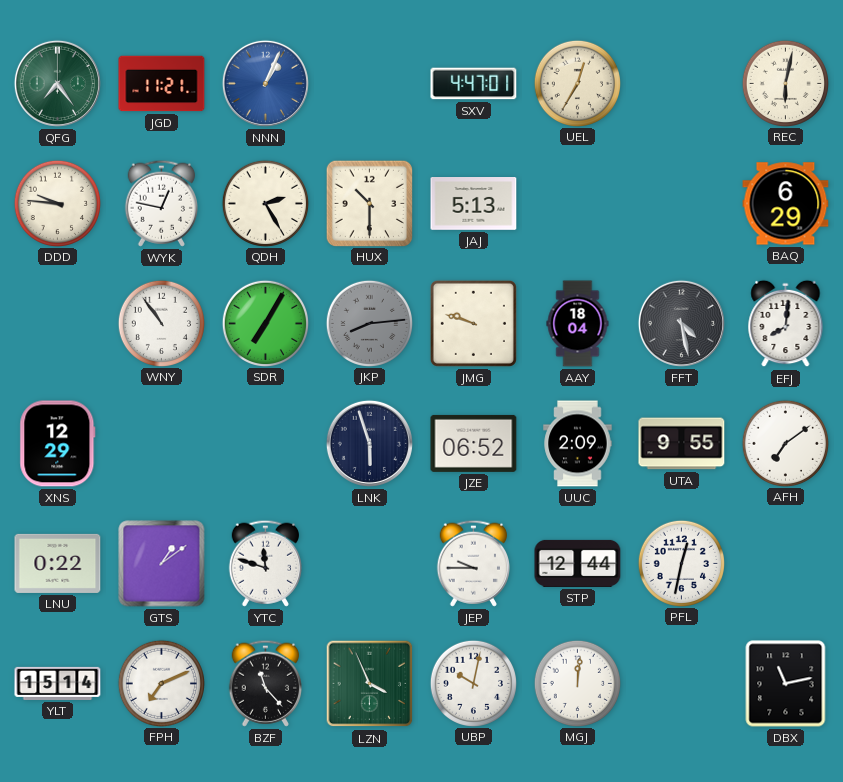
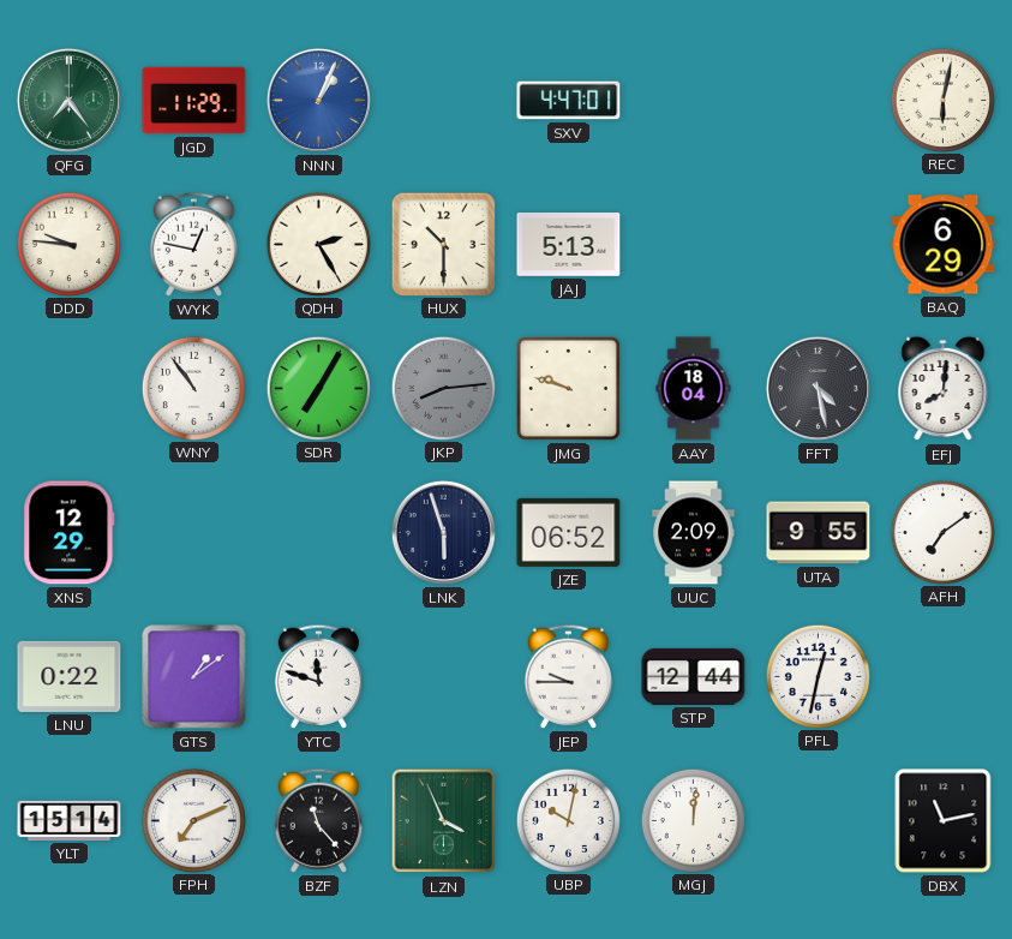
JGD: 11:21 -> 11:29
UEL: 12:35 -> none
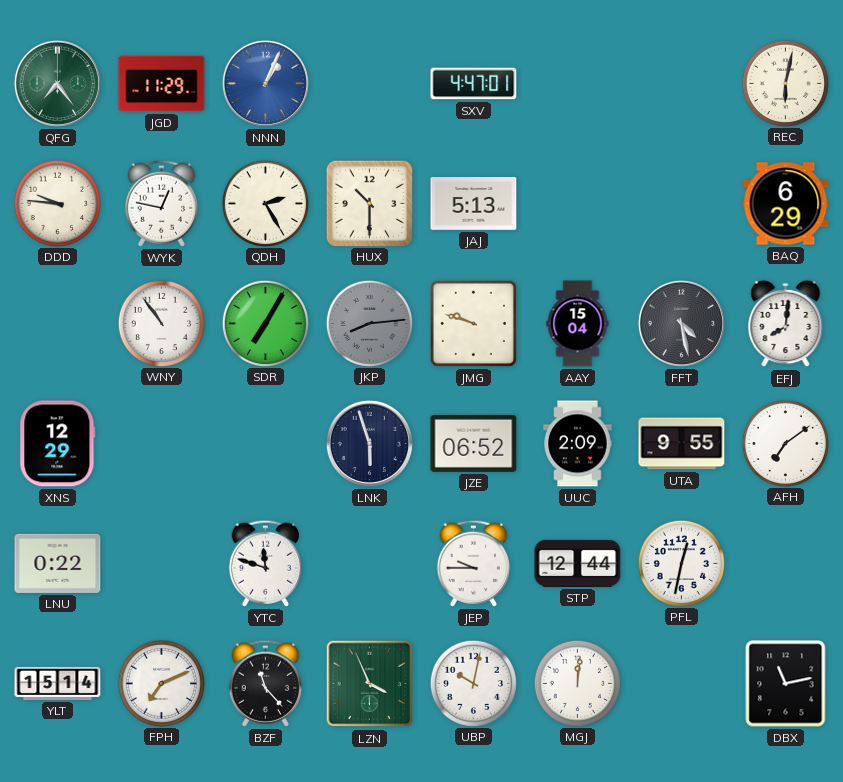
AAY: 18:04 -> 15:04
GTS: 1:09 -> none
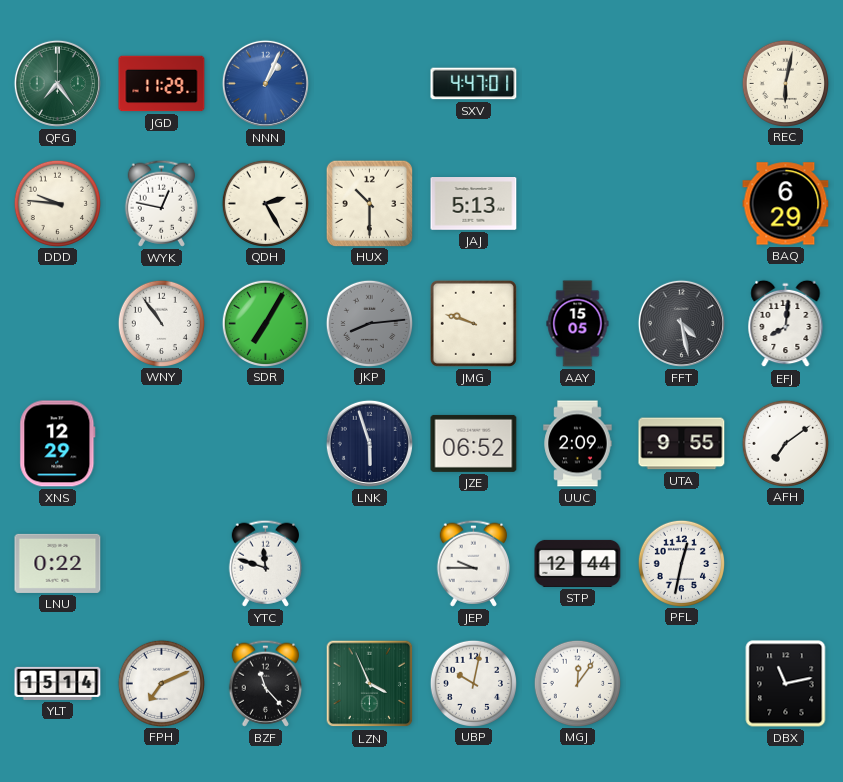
AAY: 15:04 -> 15:05
MGJ: 12:01 -> 12:06
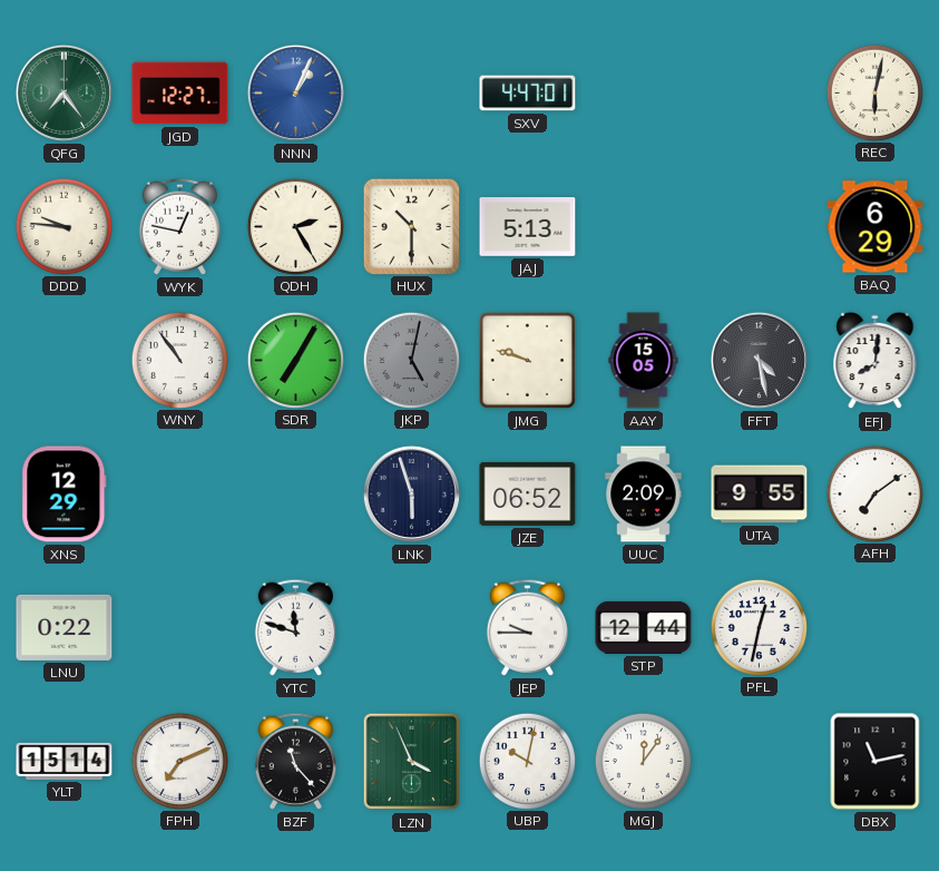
JGD: 11:29 -> 12:27
JKP: 8:14 -> 5:02
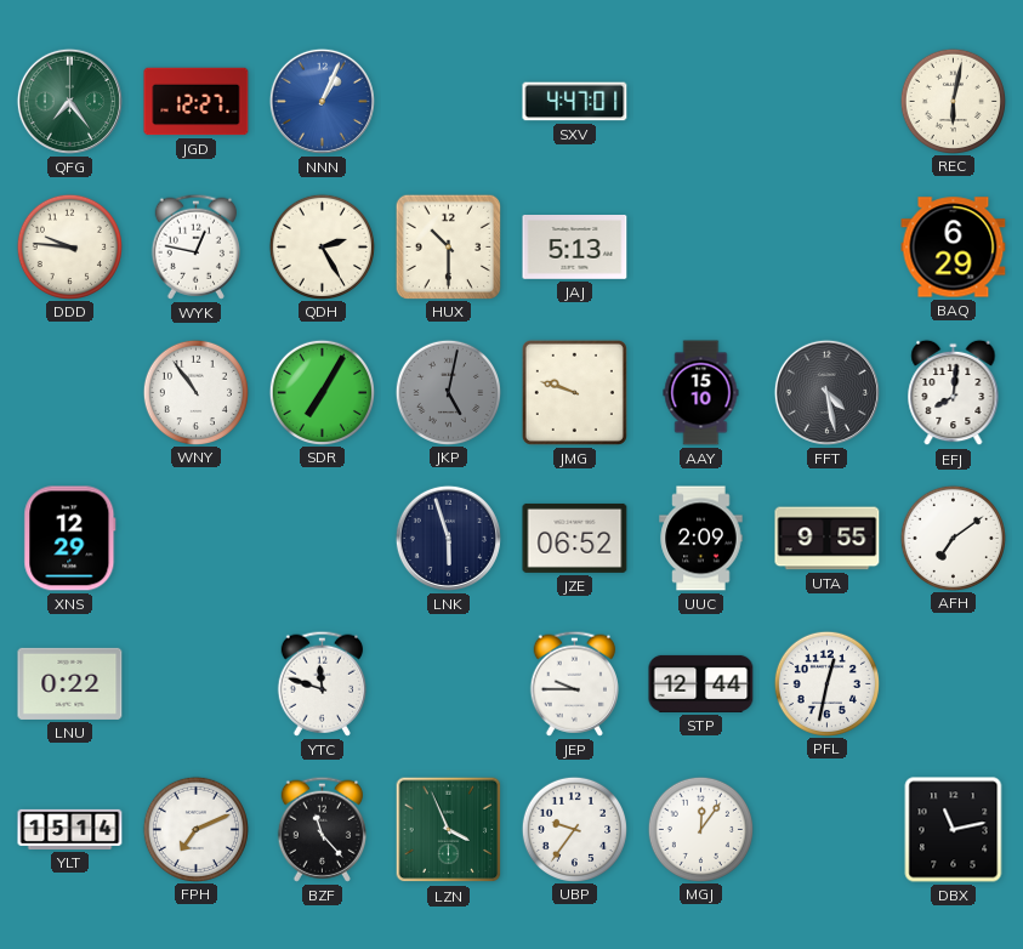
AAY: 15:05 -> 15:10
UBP: 10:02 -> 9:36
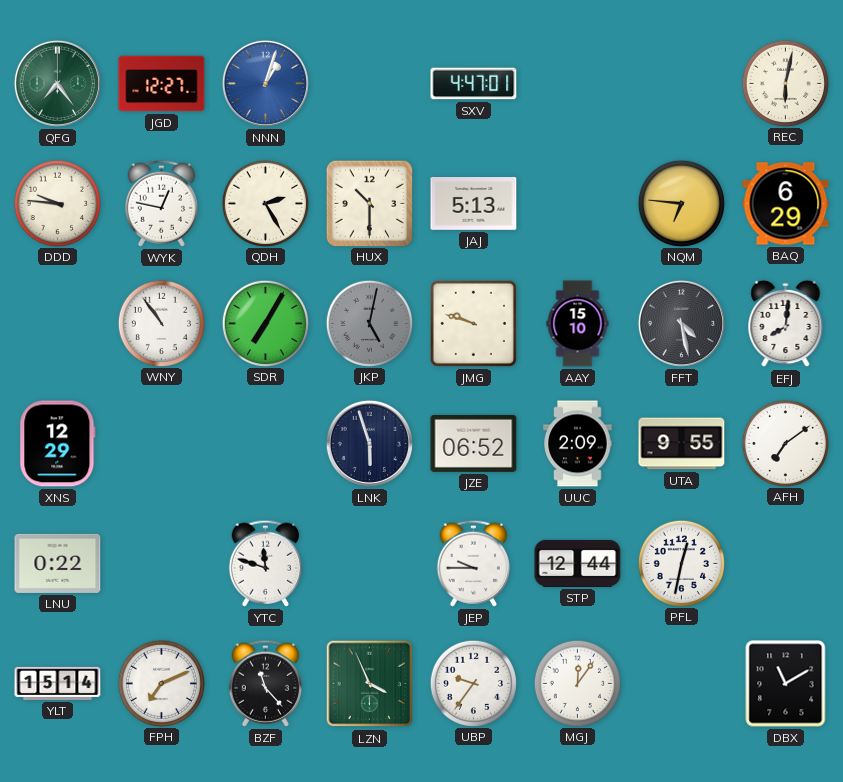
NNN: 1:04 -> 1:03
NQM: none -> 6:46
DBX: 11:13 -> 11:10
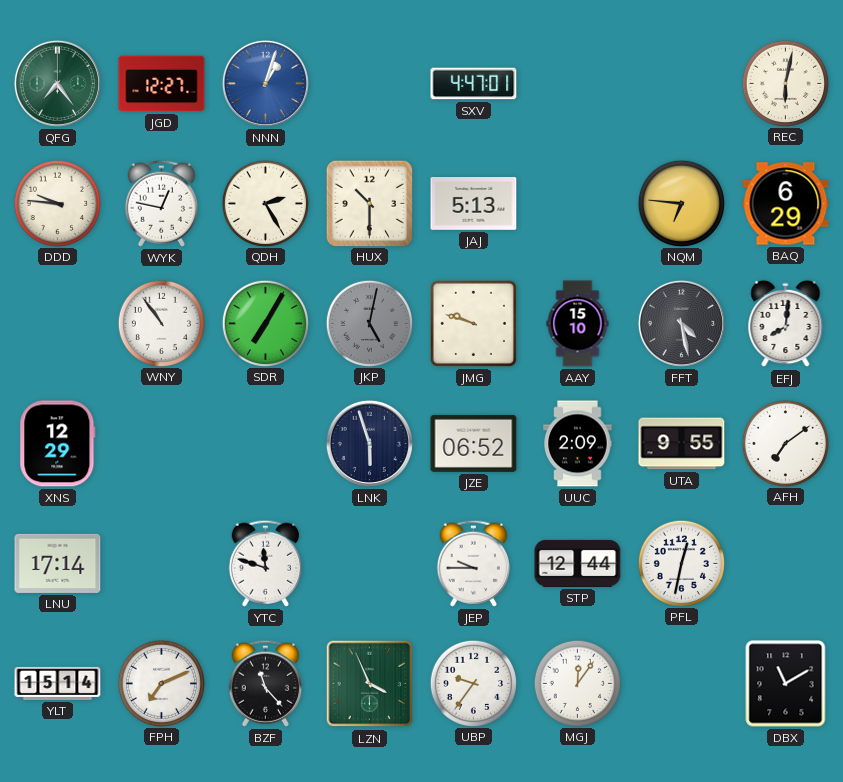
LNU: 0:22 -> 17:14
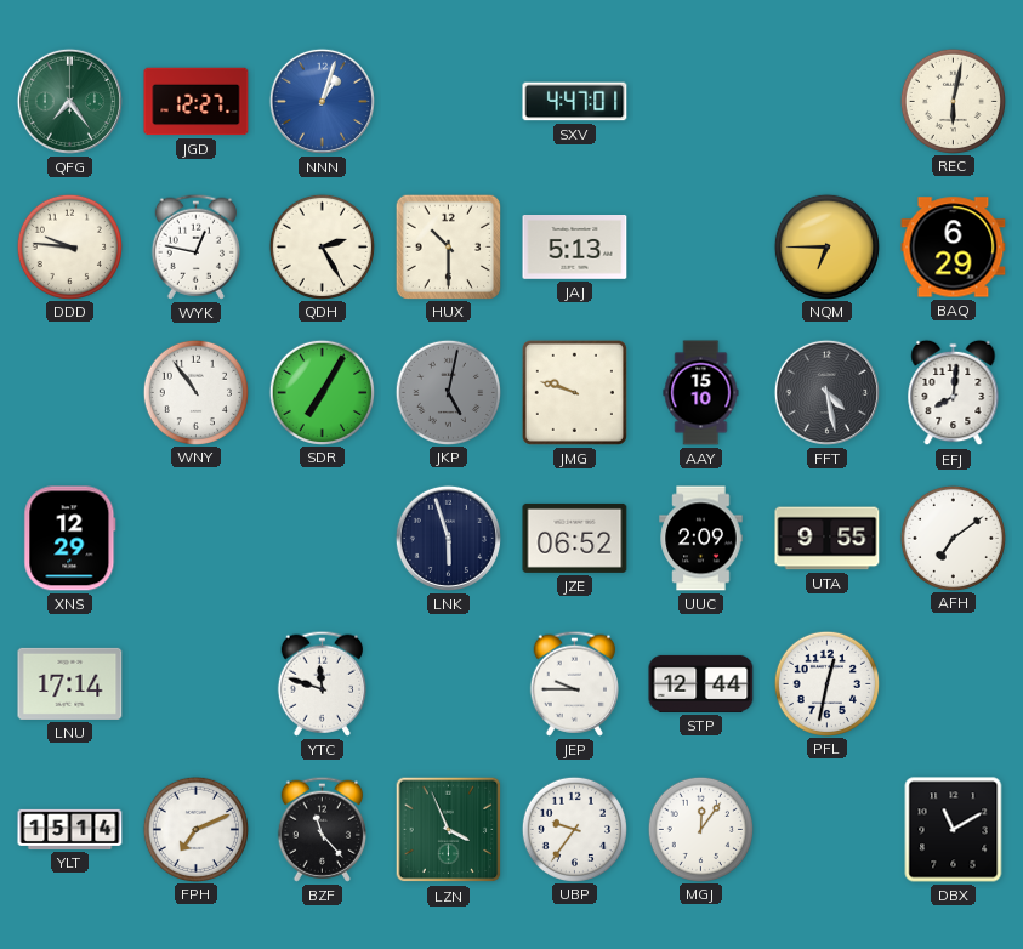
NQM: 6:46 -> 6:45
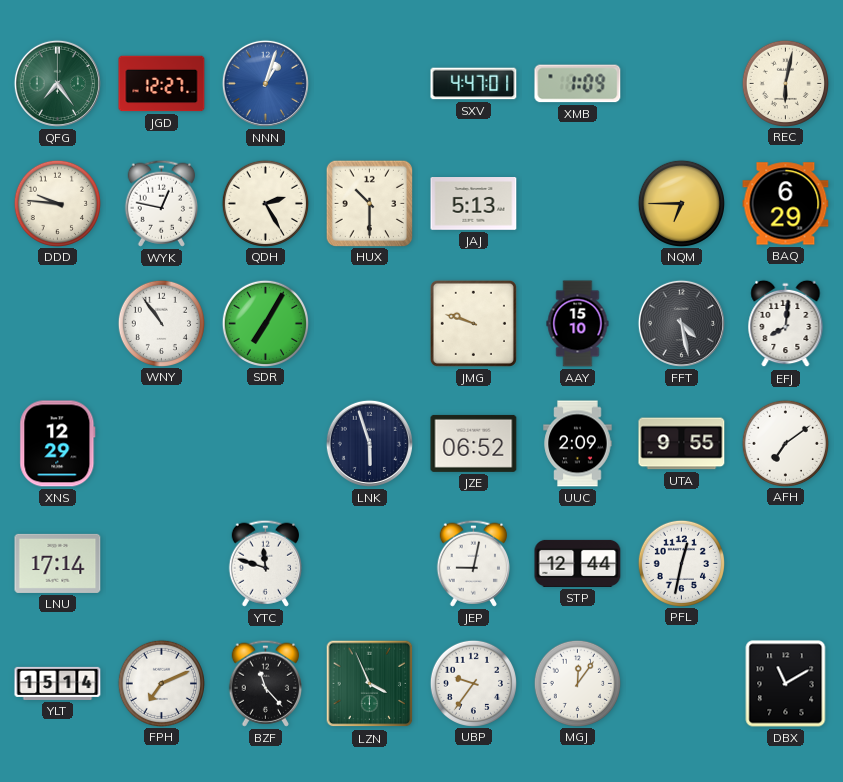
XMB: none -> 1:09
JKP: 5:02 -> none
JEP: 9:45 -> 9:02
